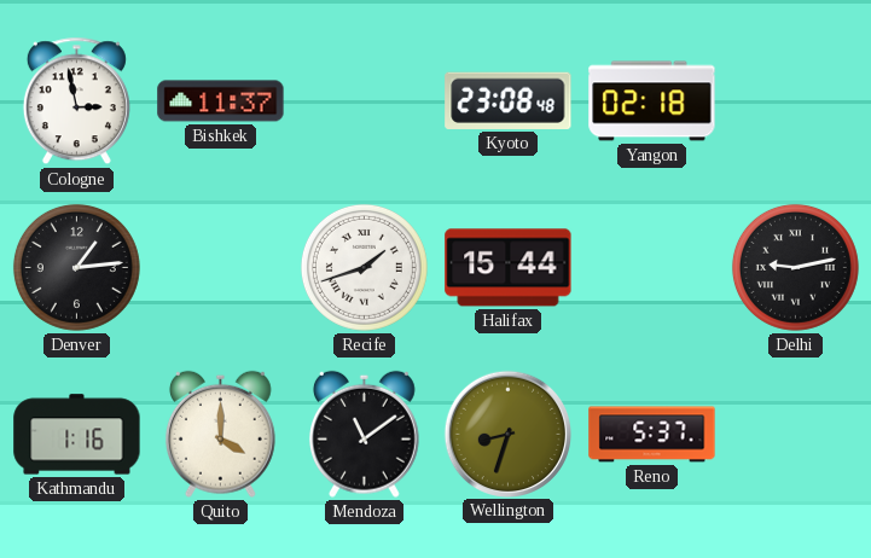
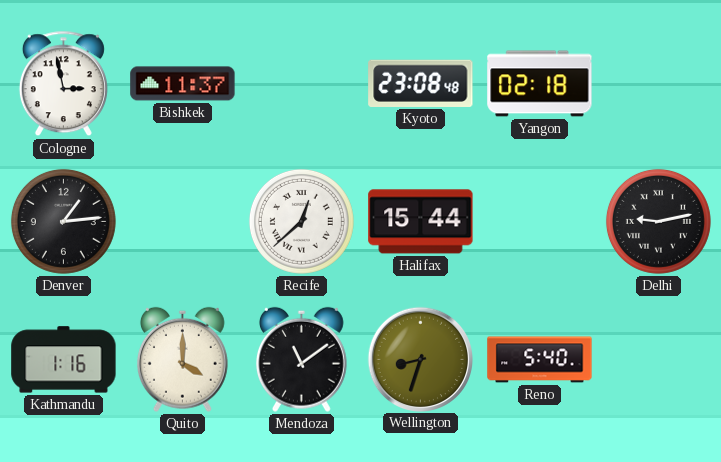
Recife: 1:42 -> 12:38
Reno: 5:37 -> 5:40
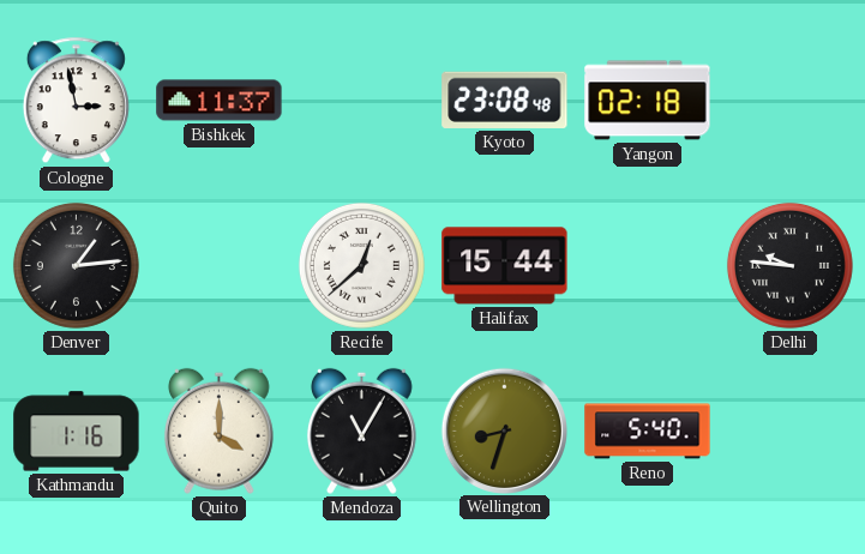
Delhi: 9:13 -> 9:46
Mendoza: 11:09 -> 11:05
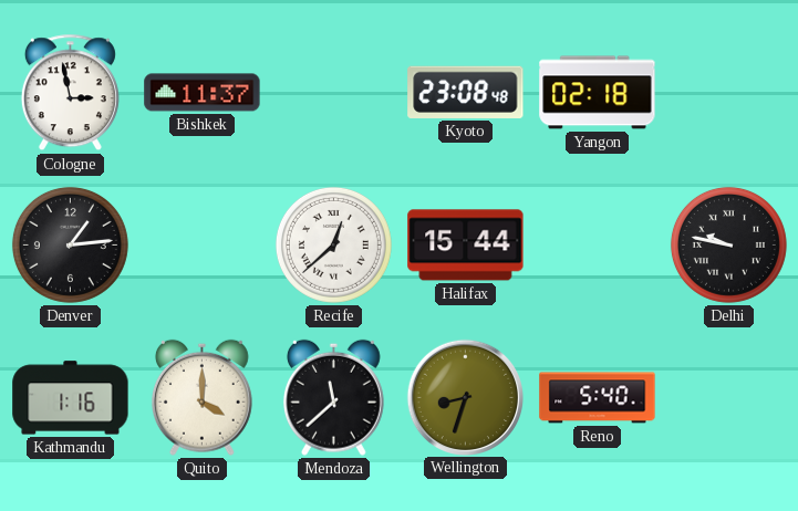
Delhi: 9:46 -> 9:47
Mendoza: 11:05 -> 11:38
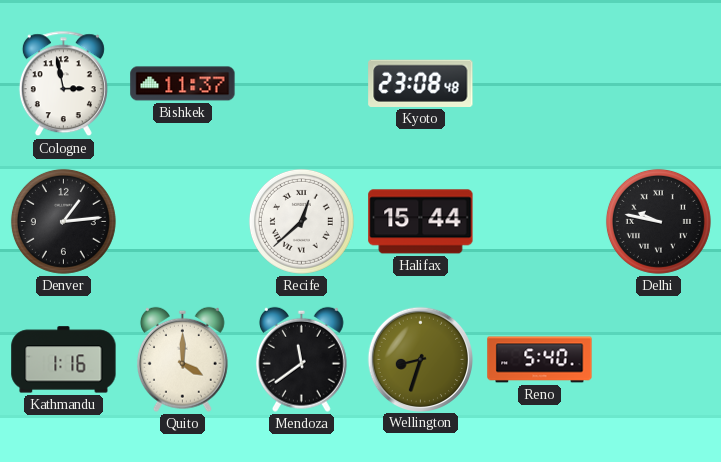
Yangon: 02:18 -> none
Mendoza: 11:38 -> 11:39
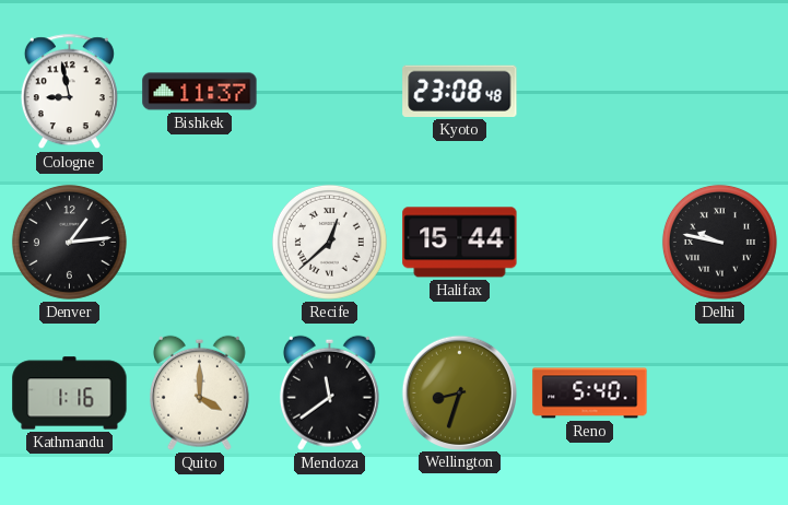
Cologne: 2:58 -> 8:58
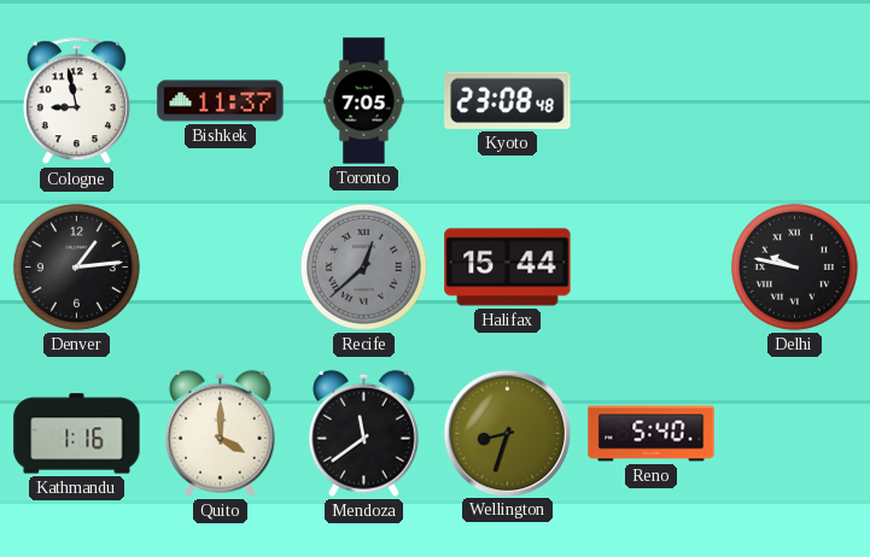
Toronto: none -> 7:05
Recife dial: white -> grey
